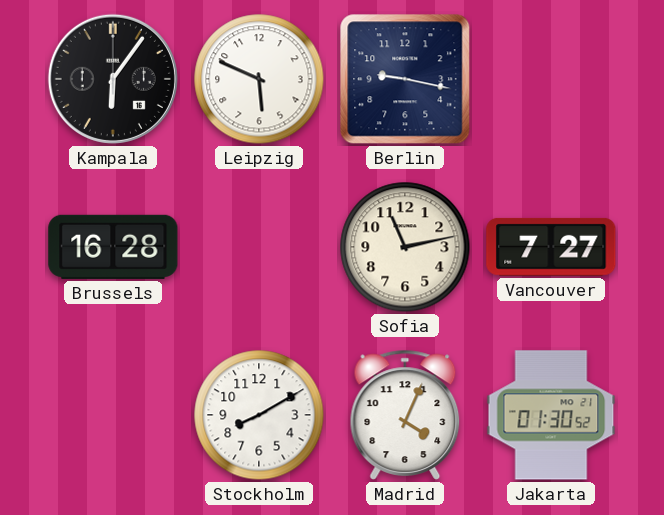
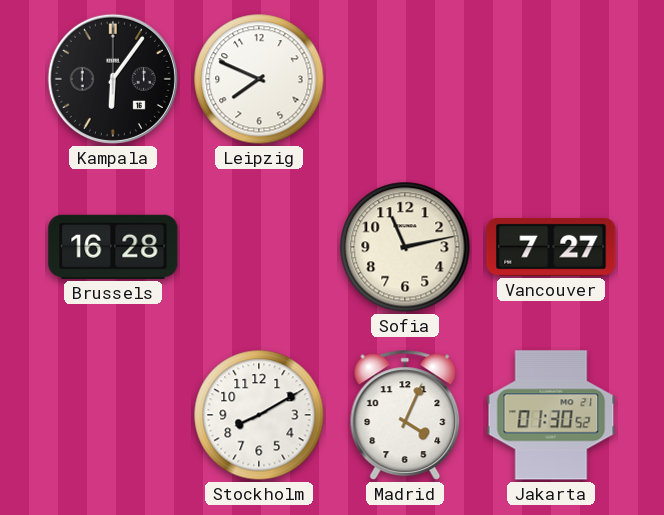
Leipzig: 5:49 -> 7:49
Berlin: 9:17 -> none
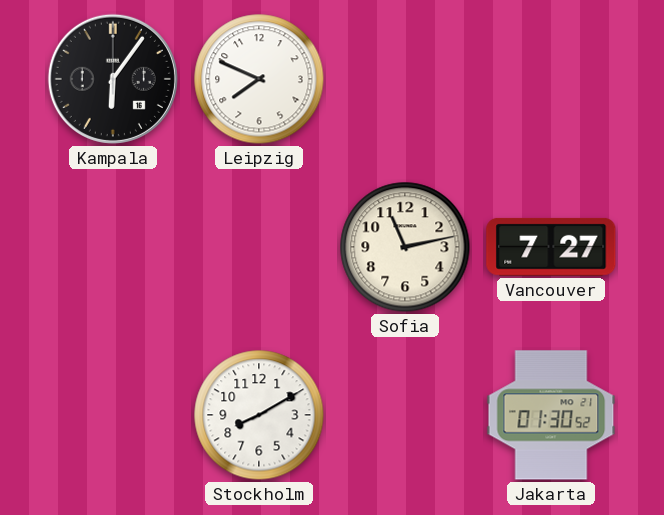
Brussels: 16:28 -> none
Madrid: 4:04 -> none
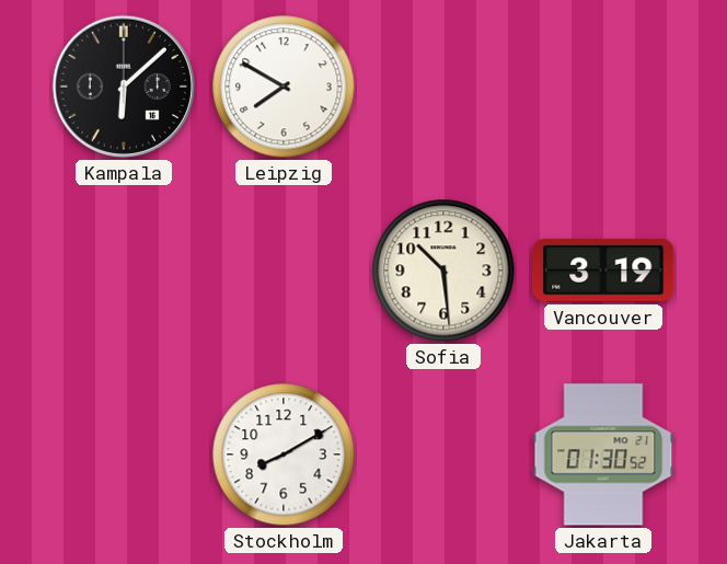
Kampala: 6:06 -> 6:08
Leipzig: 7:49 -> 7:50
Sofia: 11:13 -> 10:29
Vancouver: 7:27 -> 3:19
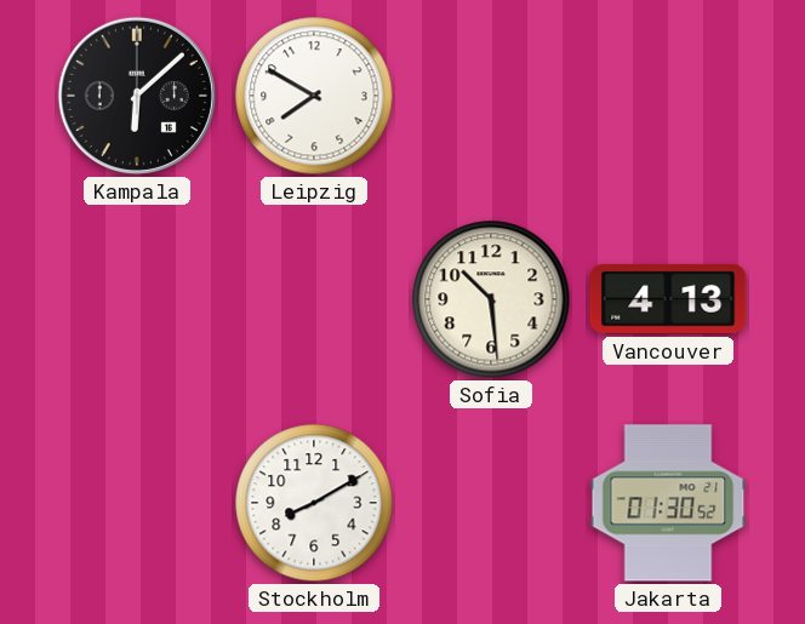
Vancouver: 3:19 -> 4:13
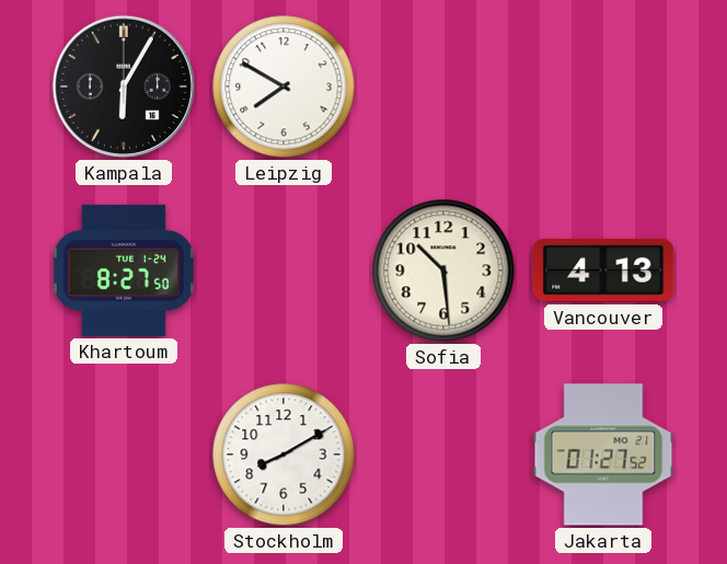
Kampala: 6:08 -> 6:05
Khartoum: none -> 8:27
Jakarta: 01:30 -> 01:27
